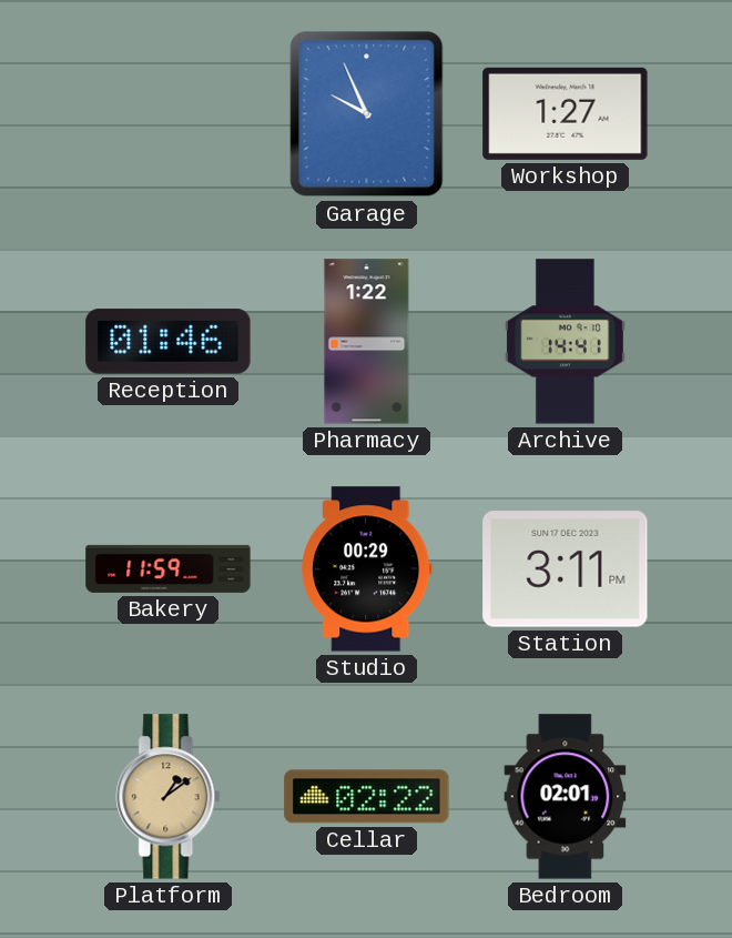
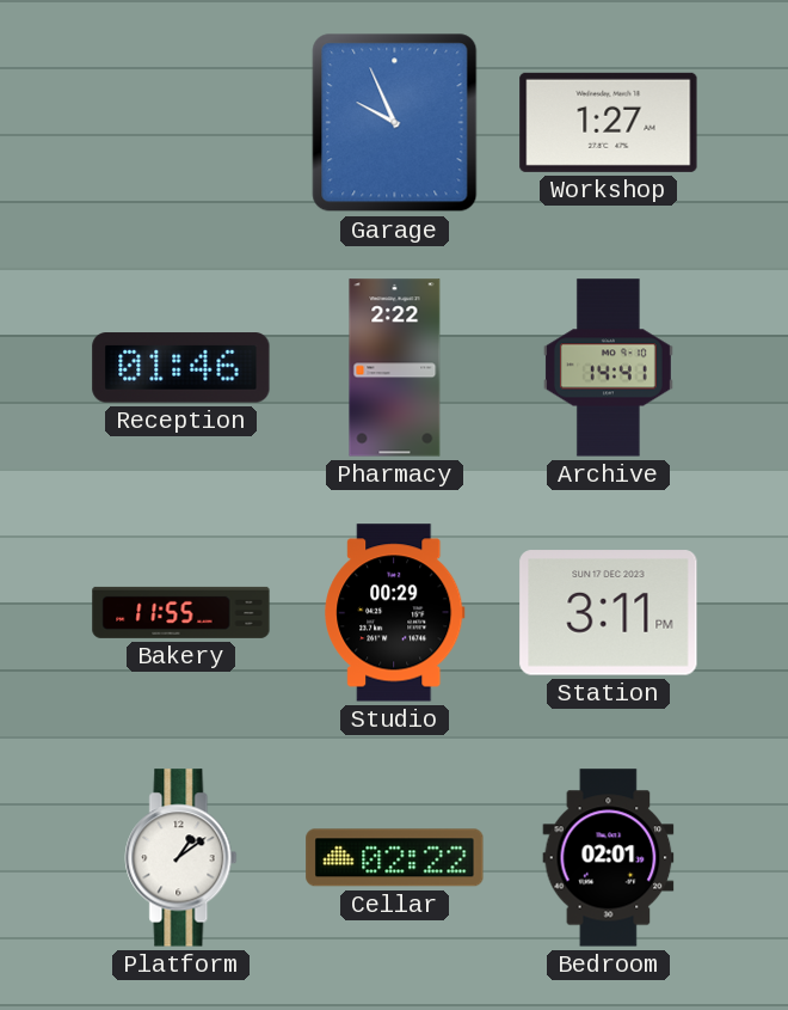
Pharmacy: 1:22 -> 2:22
Bakery: 11:59 -> 11:55
Platform dial: champagne -> white
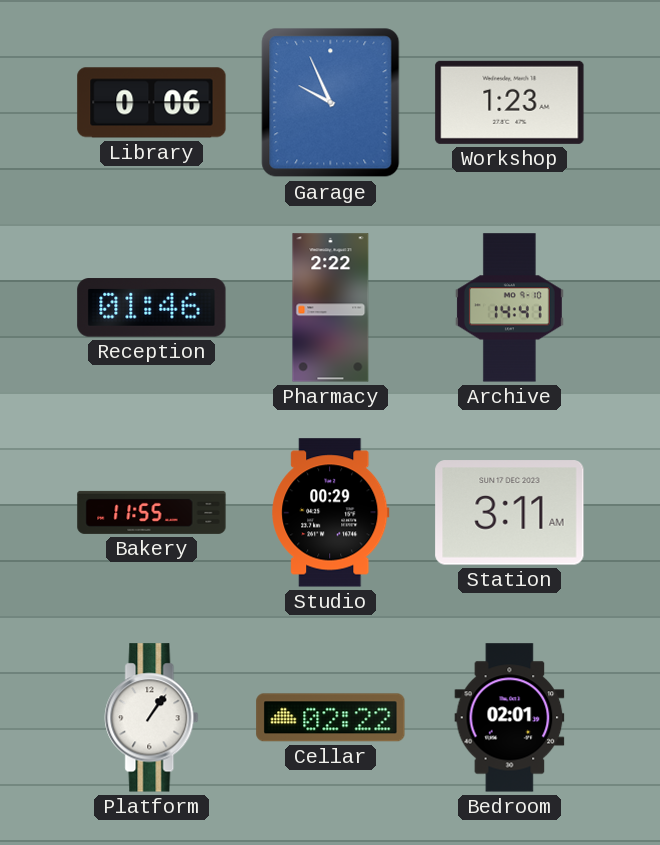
Library: none -> 0:06
Workshop: 1:27 -> 1:23
Station: 3:11 PM -> 3:11 AM
Platform: 1:09 -> 1:06
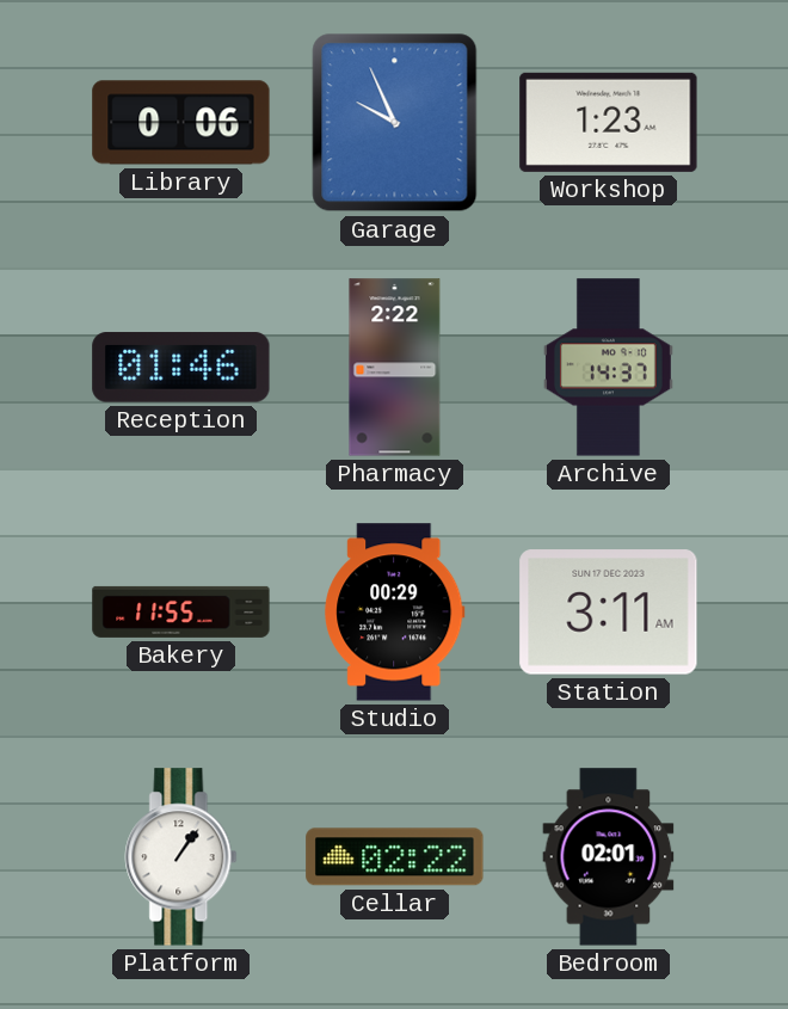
Archive: 14:41 -> 14:37
